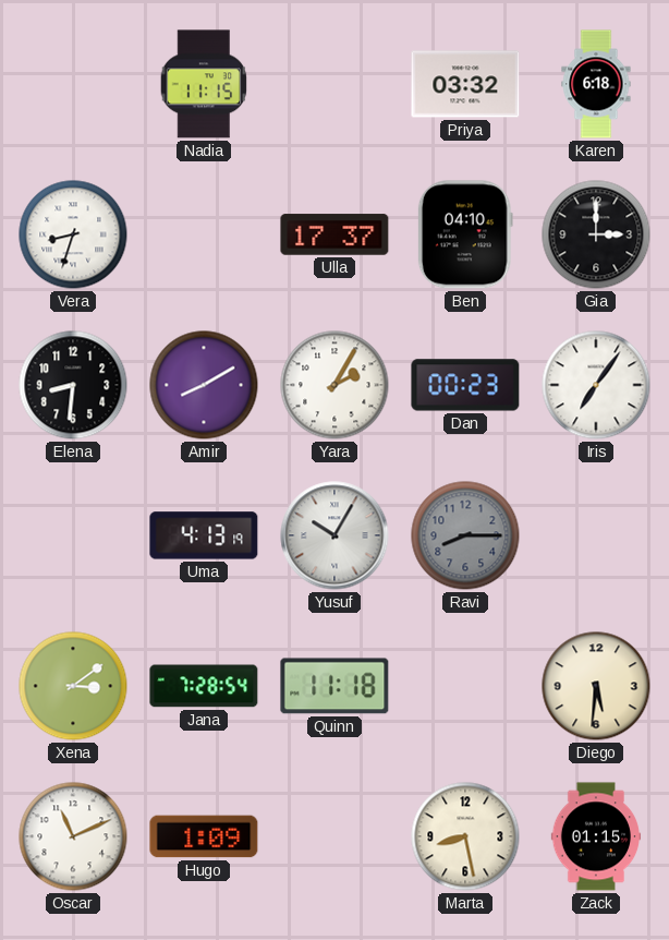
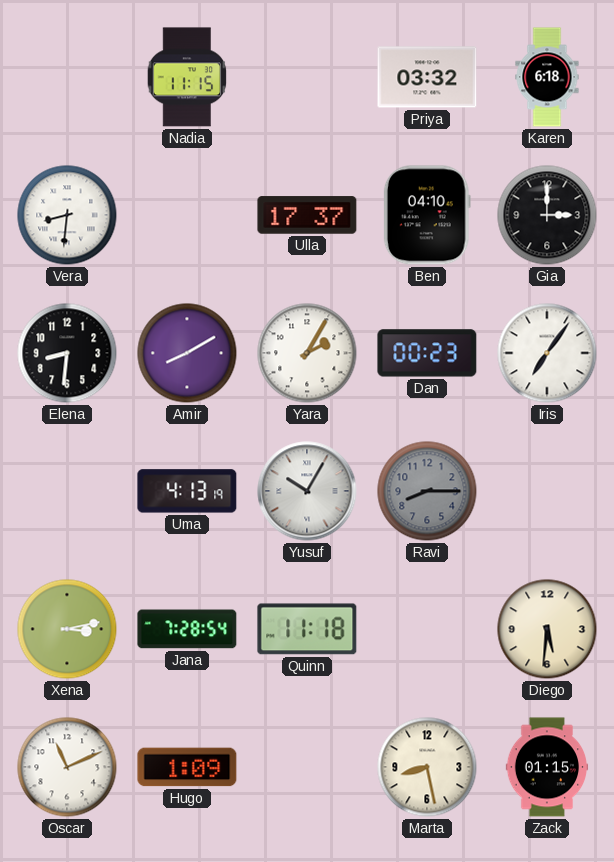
Vera: 8:33 -> 8:31
Xena: 3:09 -> 3:13
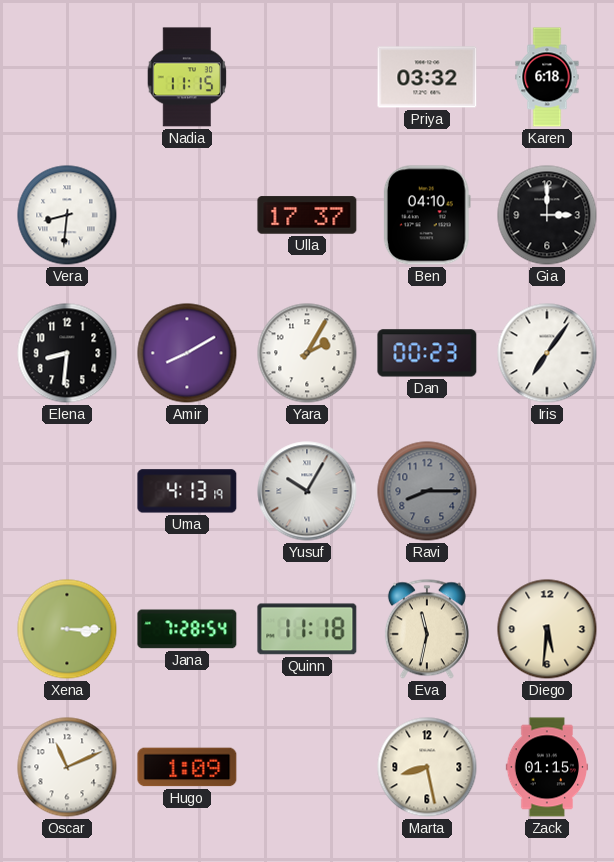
Xena: 3:13 -> 3:15
Eva: none -> 11:32
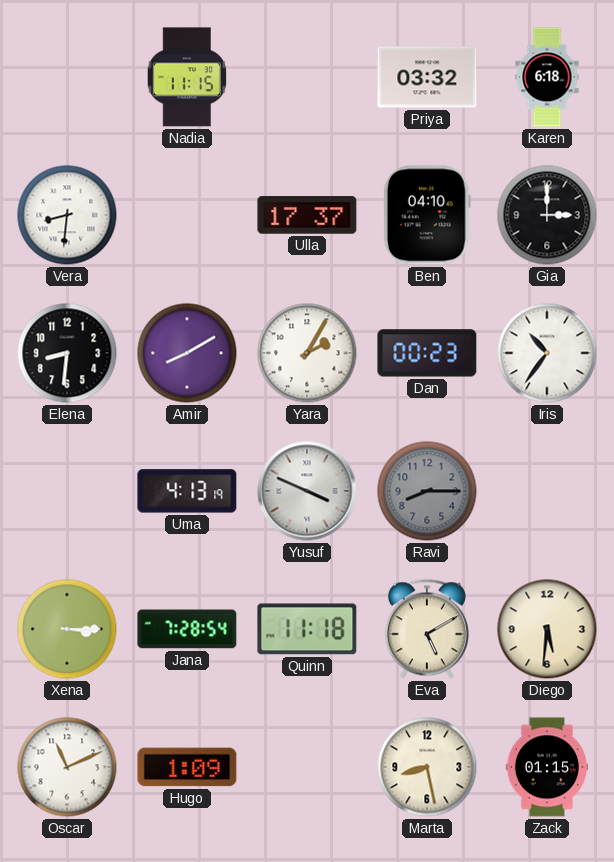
Iris: 7:06 -> 10:36
Yusuf: 10:05 -> 3:49
Eva: 11:32 -> 5:10
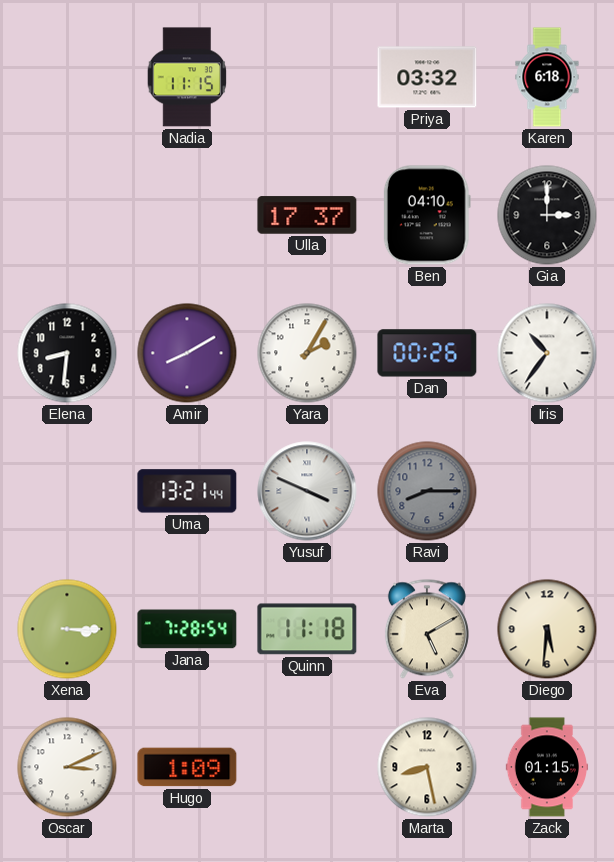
Vera: 8:31 -> none
Dan: 00:23 -> 00:26
Uma: 4:13 -> 13:21
Oscar: 11:11 -> 3:11
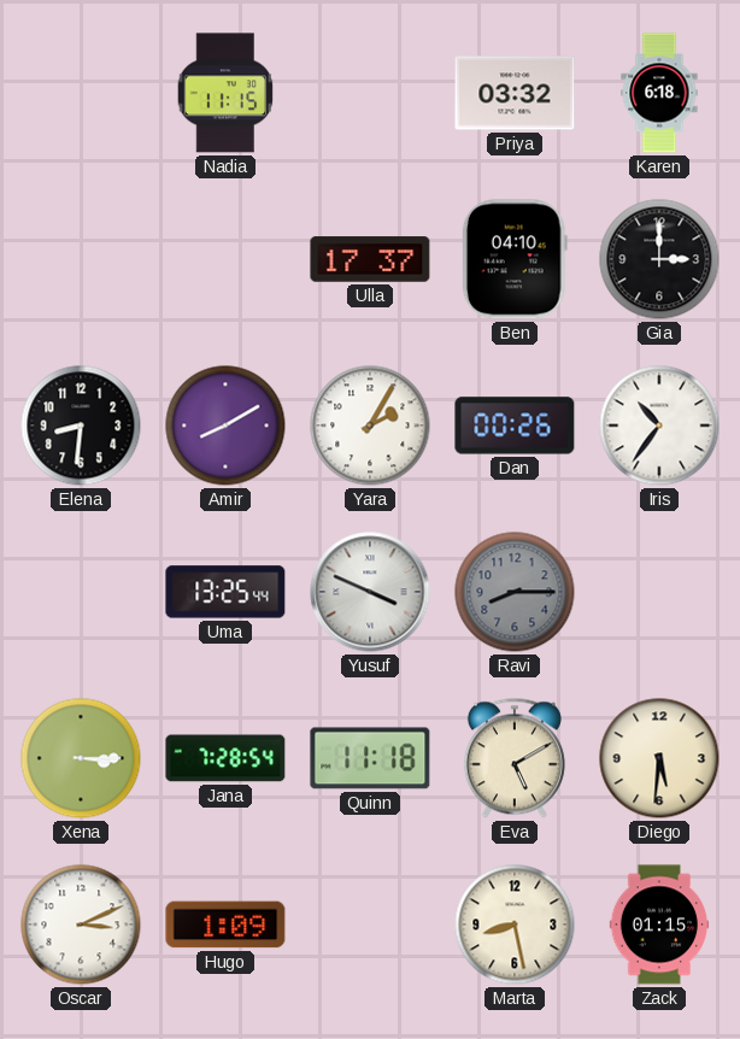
Uma: 13:21 -> 13:25
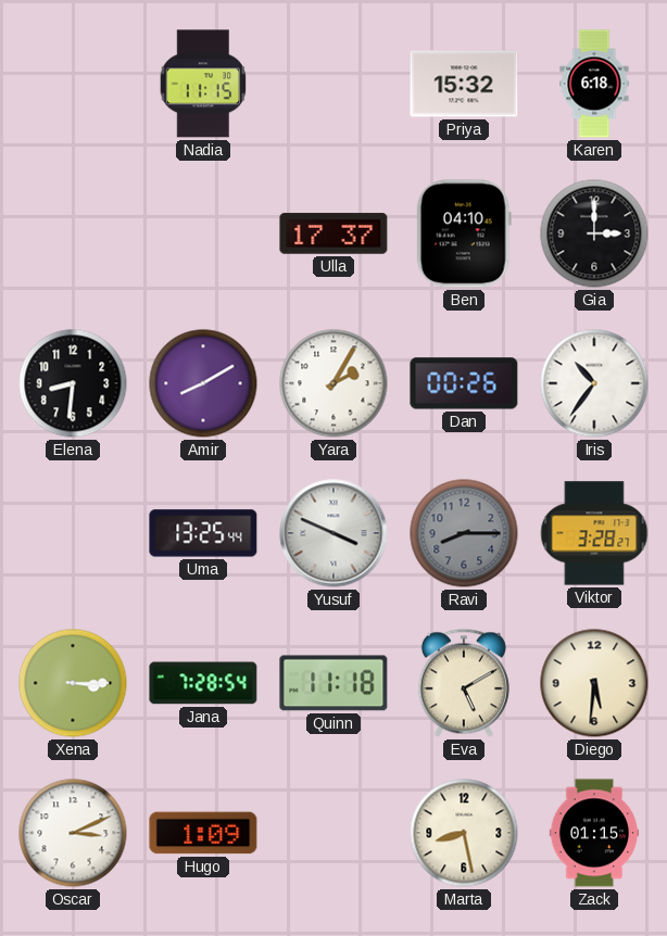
Priya: 03:32 -> 15:32
Viktor: none -> 3:28
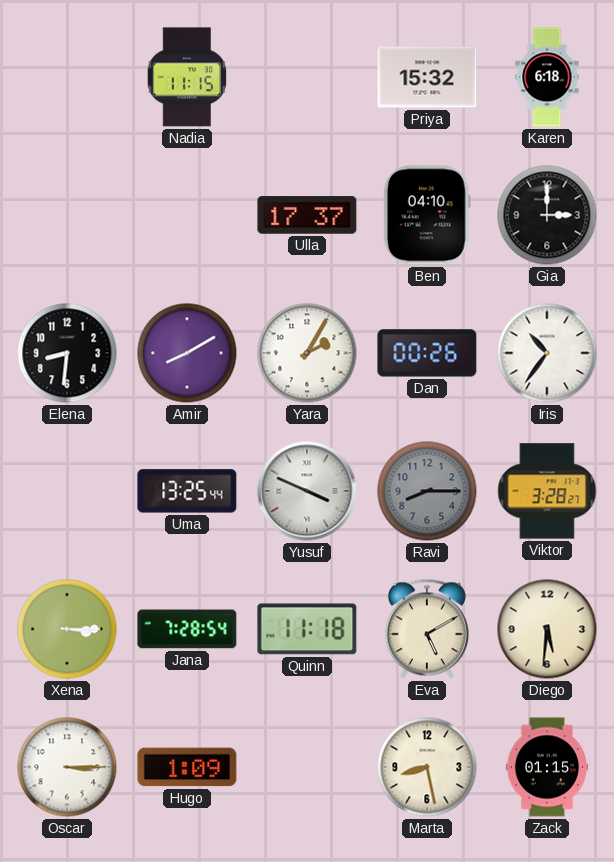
Oscar: 3:11 -> 3:15
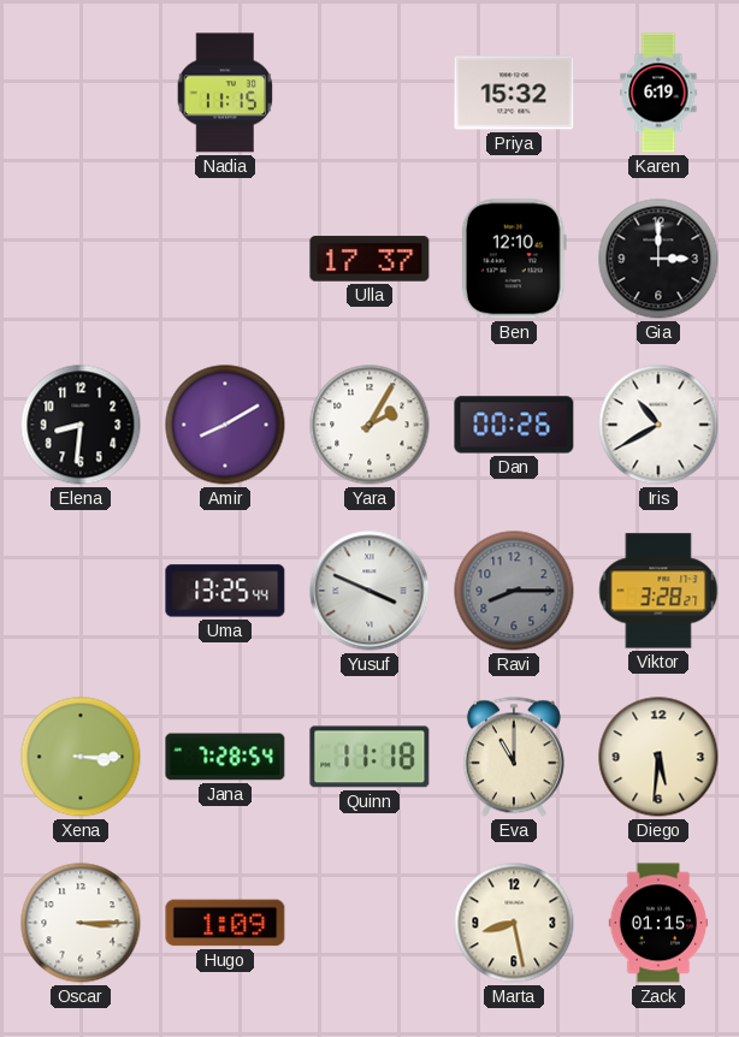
Karen: 6:18 -> 6:19
Ben: 04:10 -> 12:10
Iris: 10:36 -> 10:40
Eva: 5:10 -> 11:00
